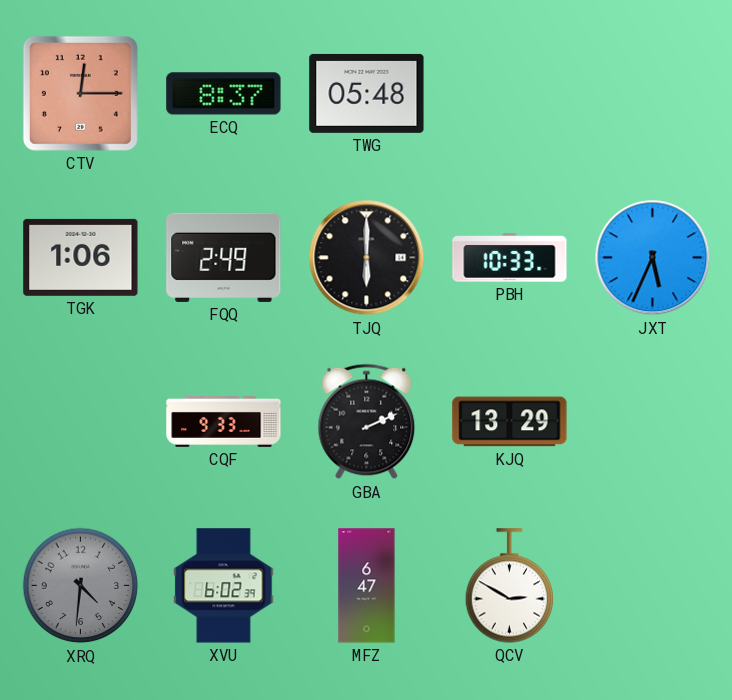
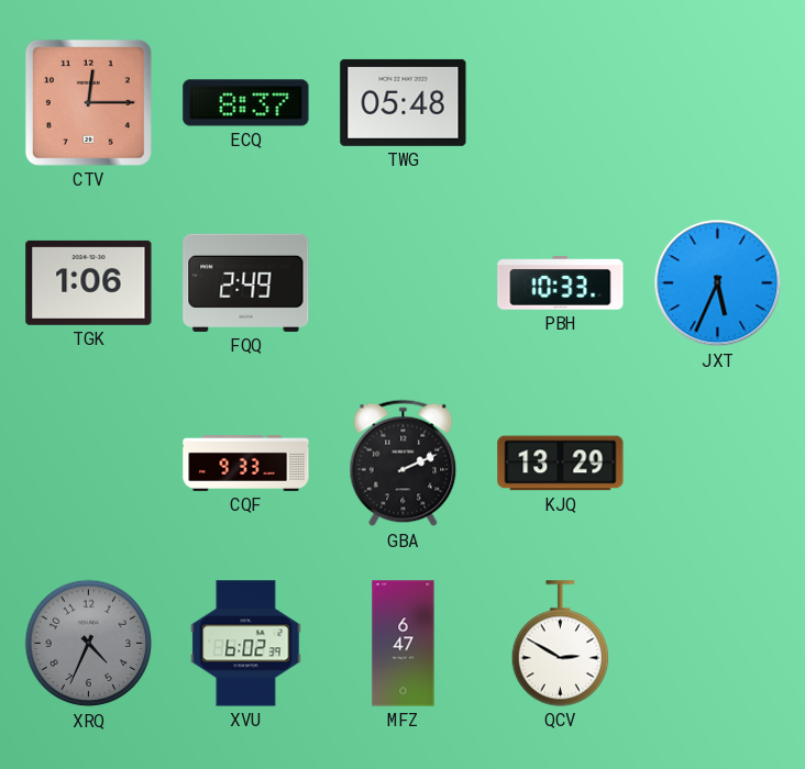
TJQ: 6:00 -> none
XRQ: 4:31 -> 4:34
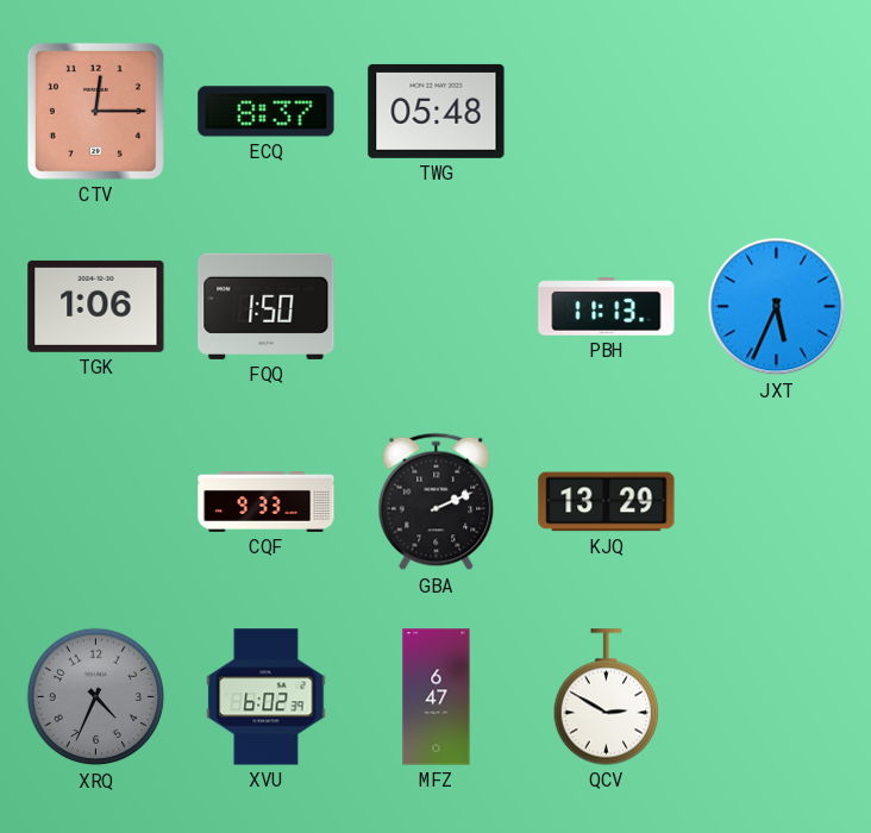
FQQ: 2:49 -> 1:50
PBH: 10:33 -> 11:13
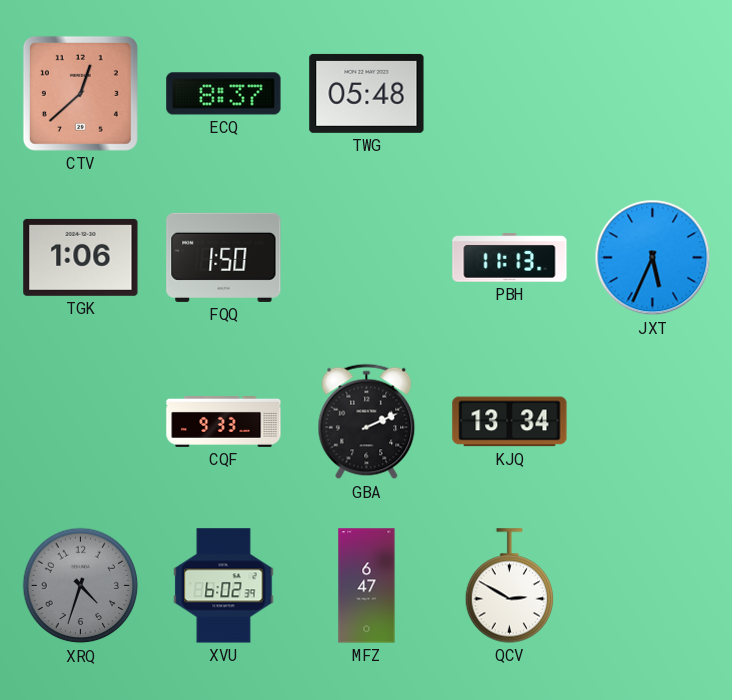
CTV: 12:15 -> 12:38
KJQ: 13:29 -> 13:34
XRQ: 4:34 -> 4:33
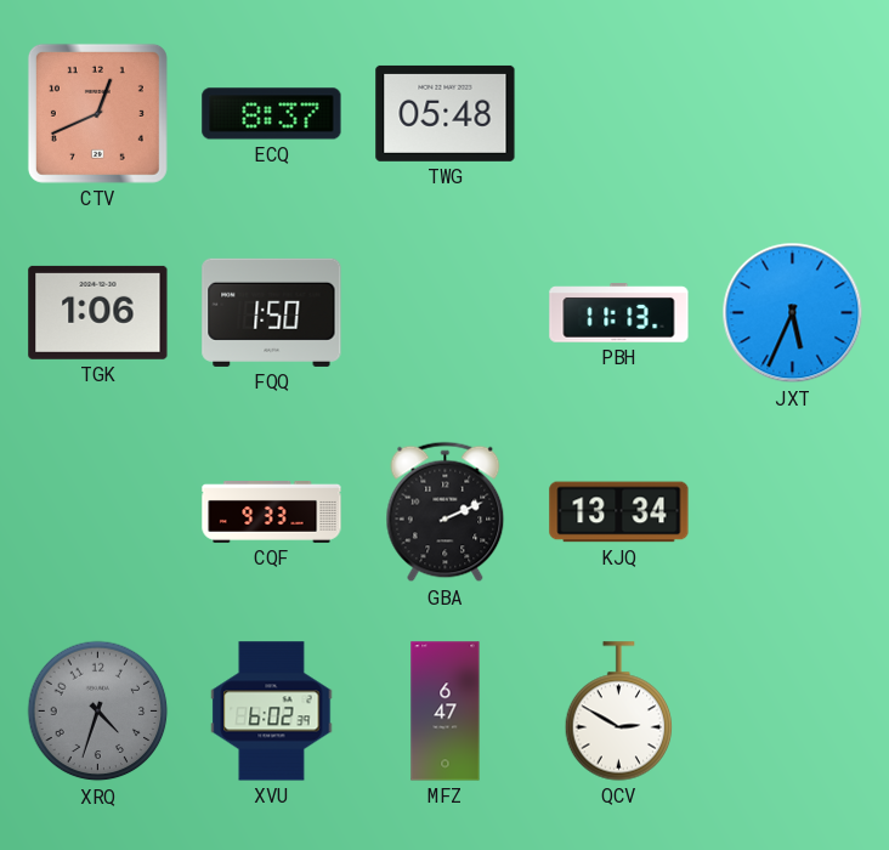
CTV: 12:38 -> 12:41
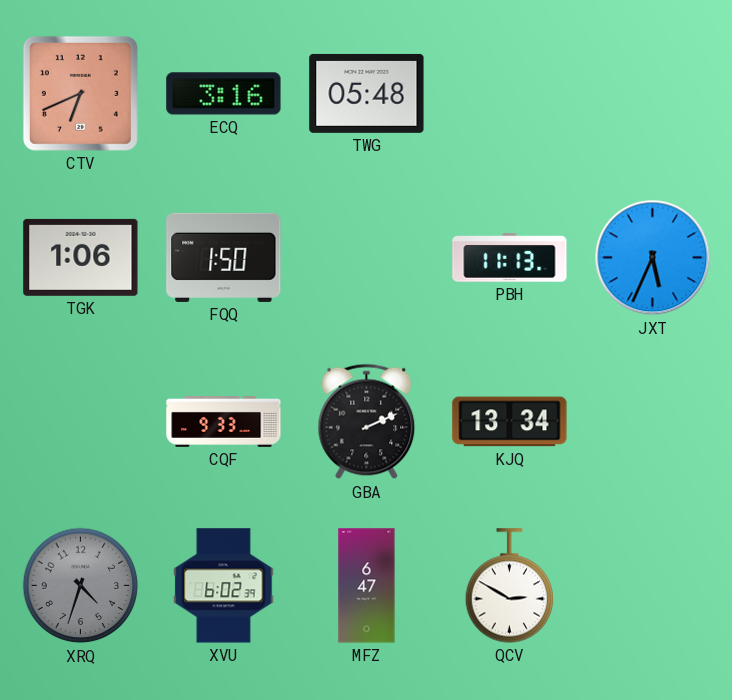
CTV: 12:41 -> 6:41
ECQ: 8:37 -> 3:16
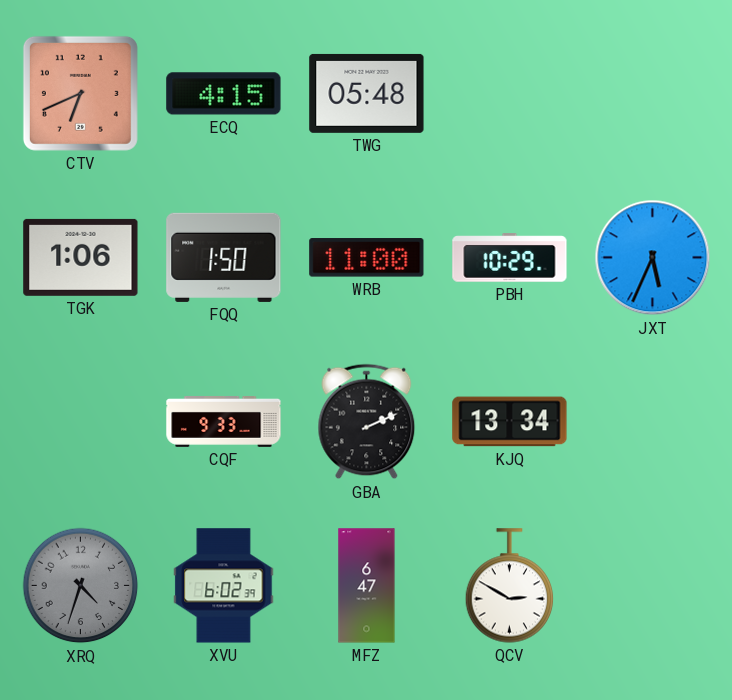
ECQ: 3:16 -> 4:15
WRB: none -> 11:00
PBH: 11:13 -> 10:29
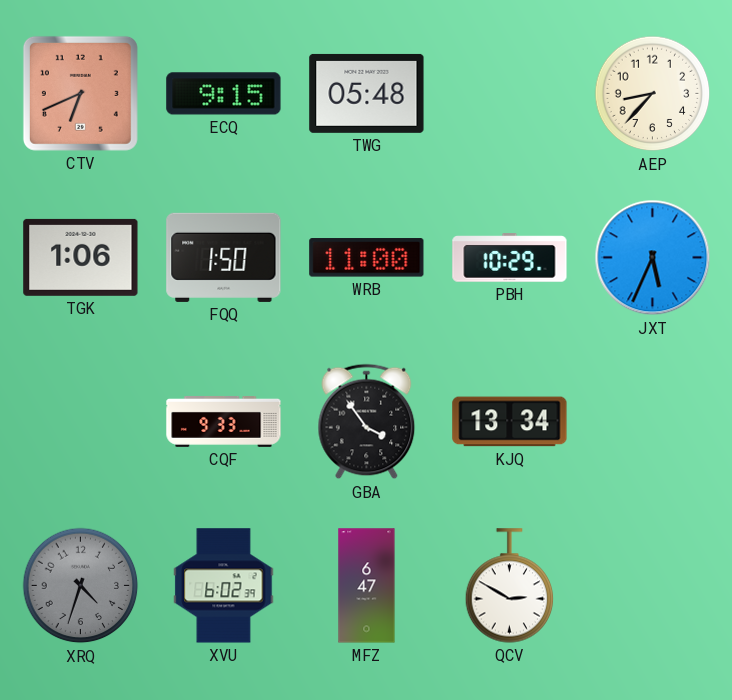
ECQ: 4:15 -> 9:15
AEP: none -> 8:37
GBA: 2:11 -> 3:54
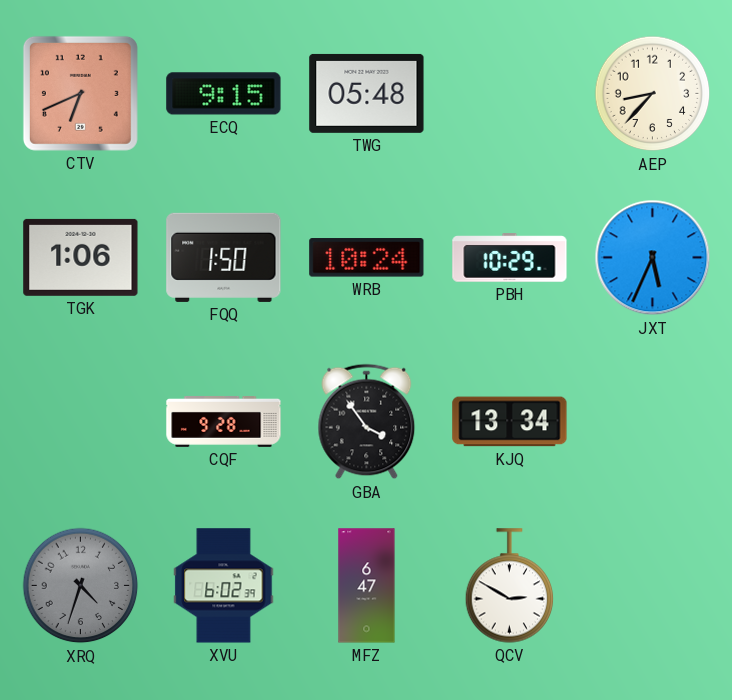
WRB: 11:00 -> 10:24
CQF: 9:33 -> 9:28
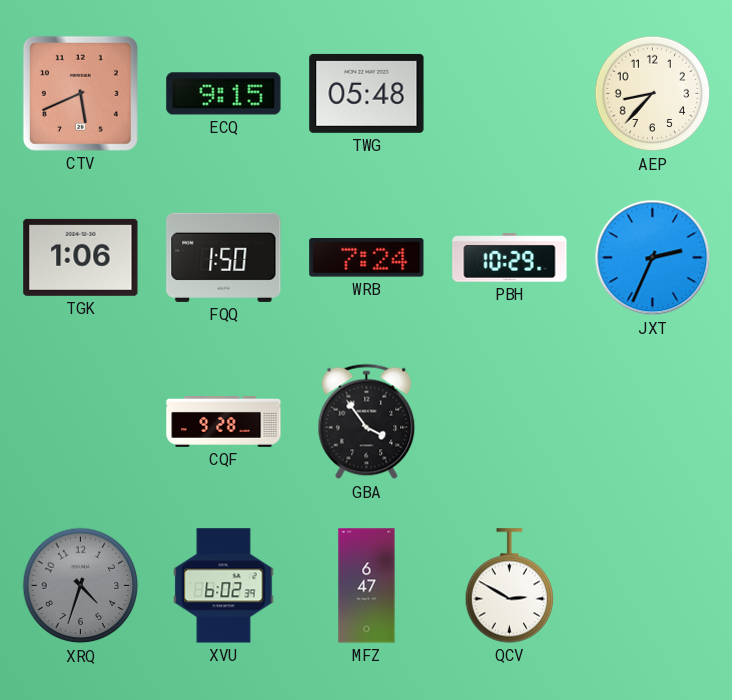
CTV: 6:41 -> 5:41
WRB: 10:24 -> 7:24
JXT: 5:34 -> 2:34
KJQ: 13:34 -> none
